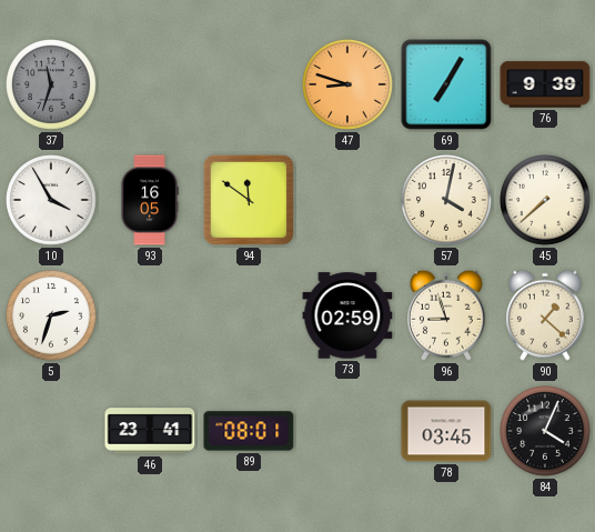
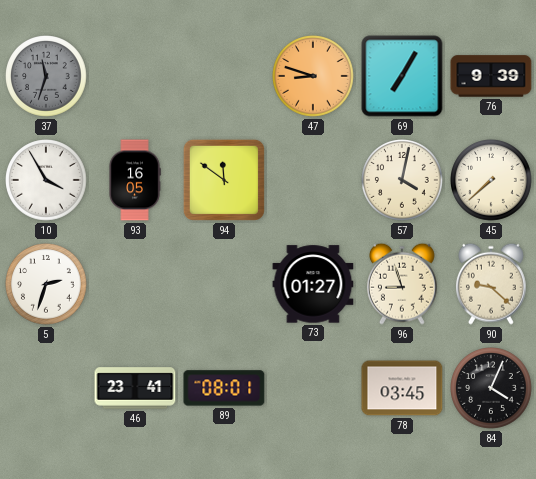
73: 02:59 -> 01:27
90: 1:22 -> 9:22
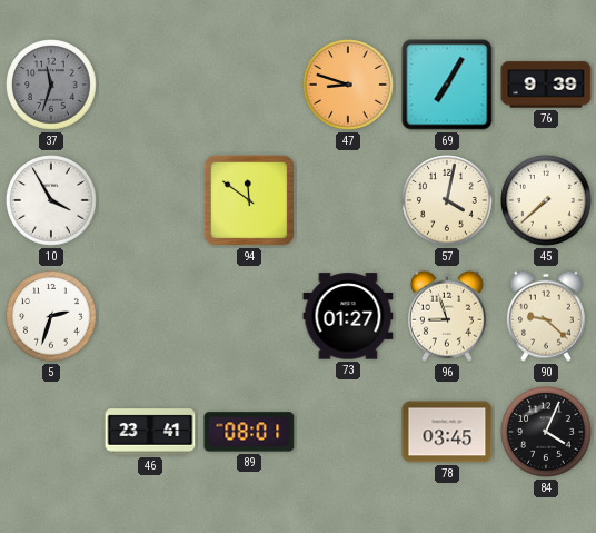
93: 16:05 -> none
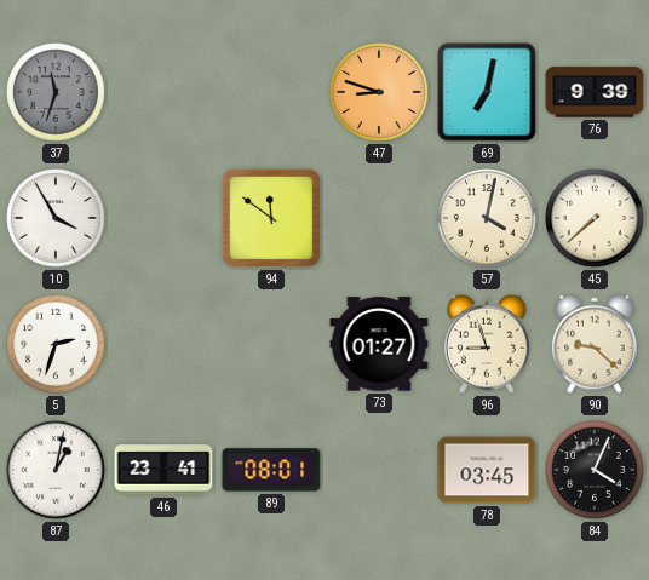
69: 7:05 -> 7:02
87: none -> 1:02
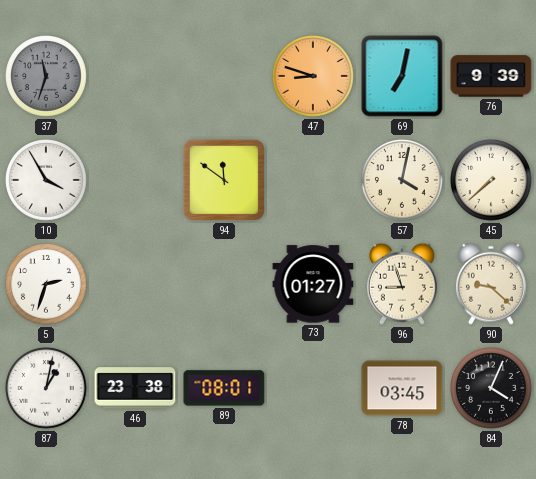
46: 23:41 -> 23:38
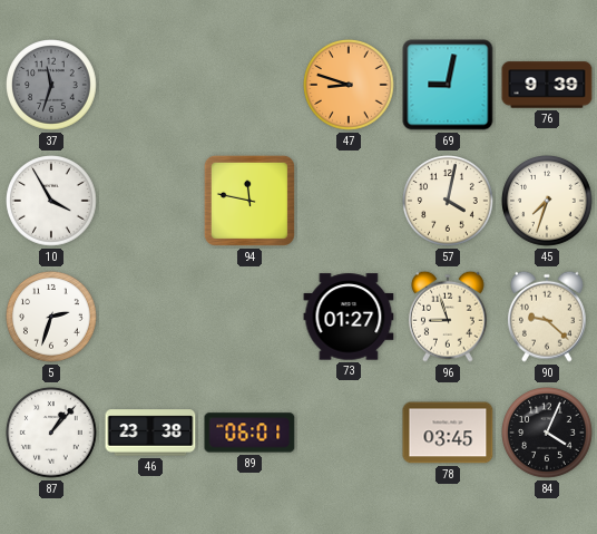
69: 7:02 -> 9:02
94: 11:51 -> 11:47
45: 7:38 -> 7:33
87: 1:02 -> 1:07
89: 08:01 -> 06:01
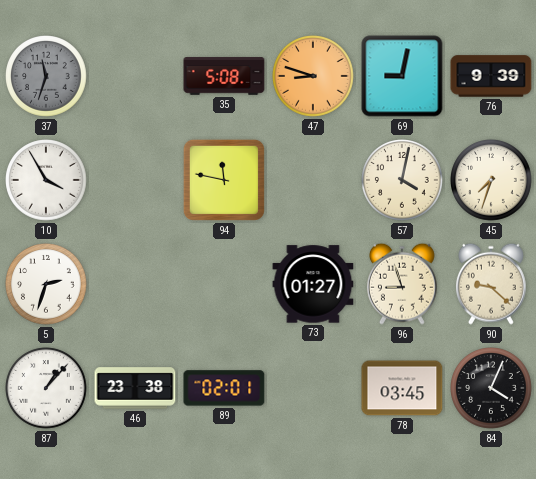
35: none -> 5:08
89: 06:01 -> 02:01
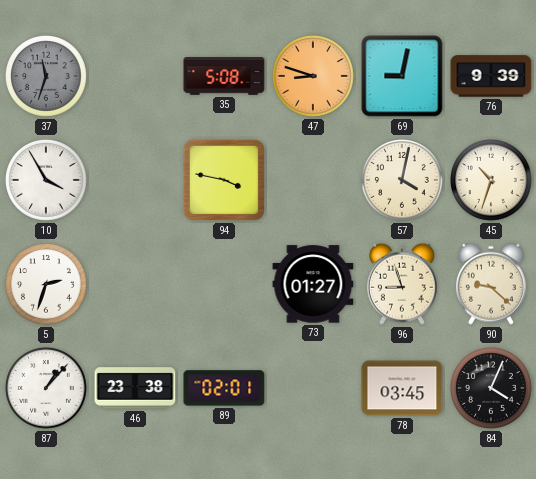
94: 11:47 -> 3:47
45: 7:33 -> 10:33
